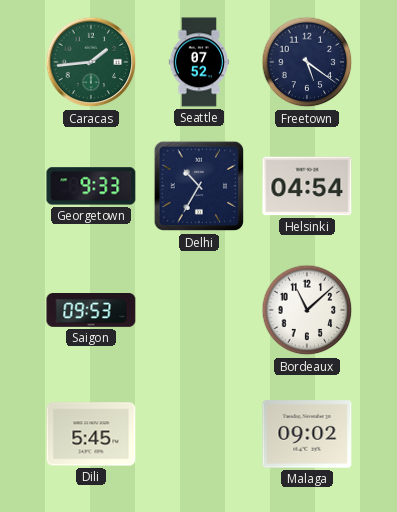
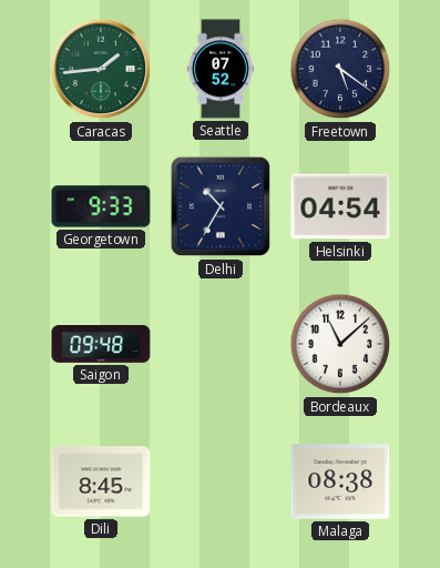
Saigon: 09:53 -> 09:48
Dili: 5:45 -> 8:45
Malaga: 09:02 -> 08:38
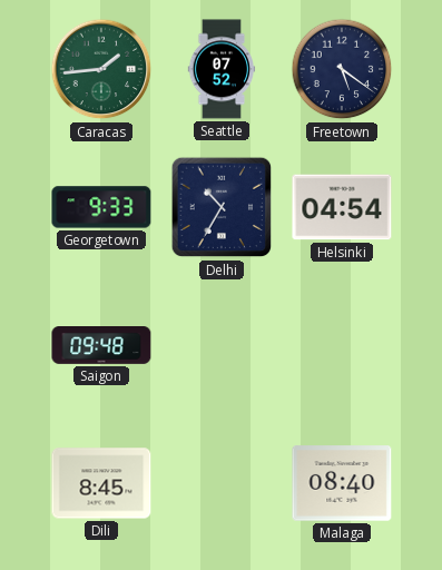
Bordeaux: 11:08 -> none
Malaga: 08:38 -> 08:40
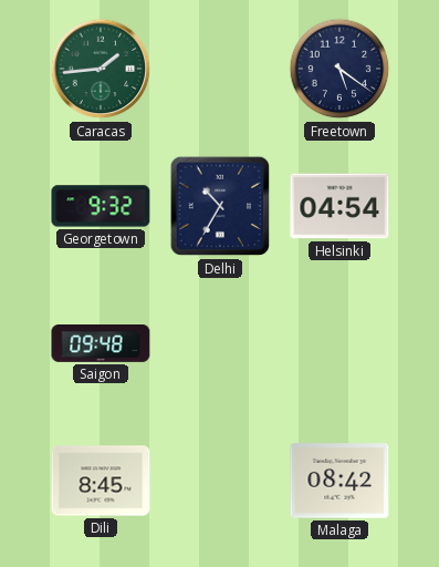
Seattle: 07:52 -> none
Georgetown: 9:33 -> 9:32
Malaga: 08:40 -> 08:42
